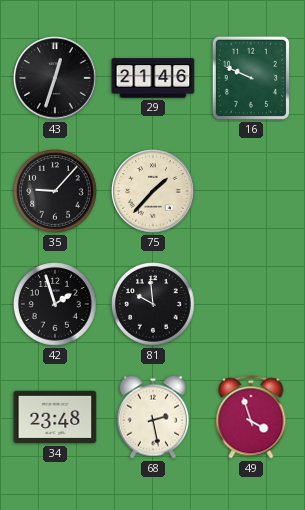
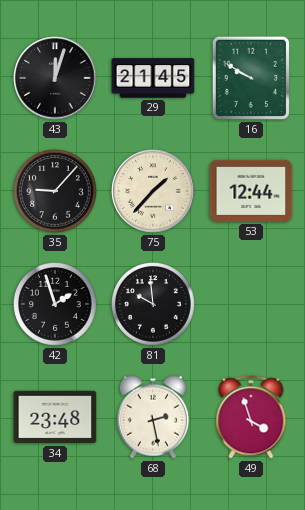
43: 12:33 -> 12:03
29: 21:46 -> 21:45
16: 9:49 -> 9:50
53: none -> 12:44
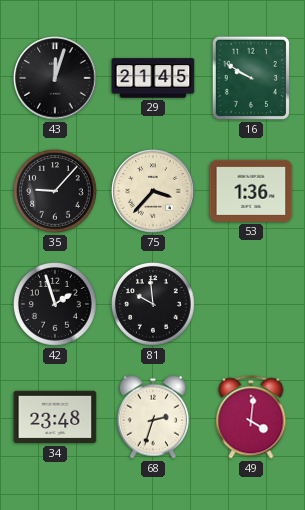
75: 1:37 -> 3:37
53: 12:44 -> 1:36
68: 2:28 -> 2:33
49: 3:57 -> 4:01
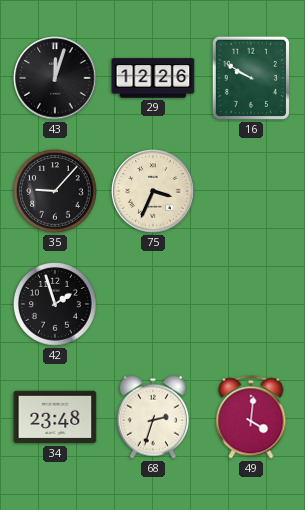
29: 21:45 -> 12:26
75: 3:37 -> 3:34
53: 1:36 -> none
81: 9:59 -> none
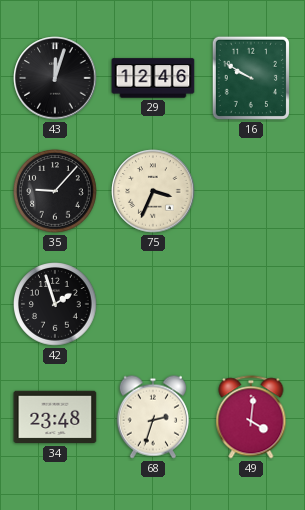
29: 12:26 -> 12:46
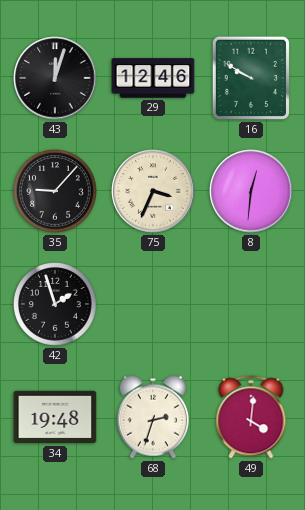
8: none -> 12:31
34: 23:48 -> 19:48
